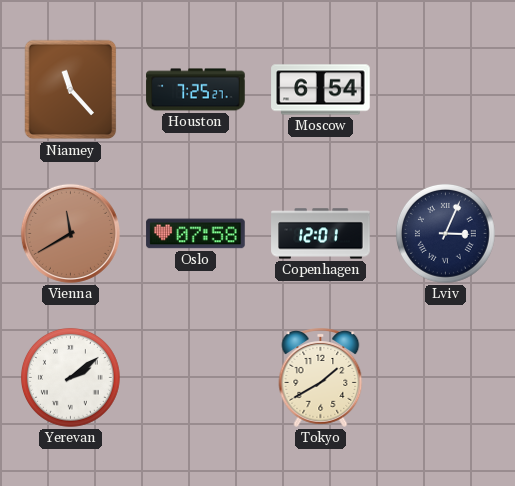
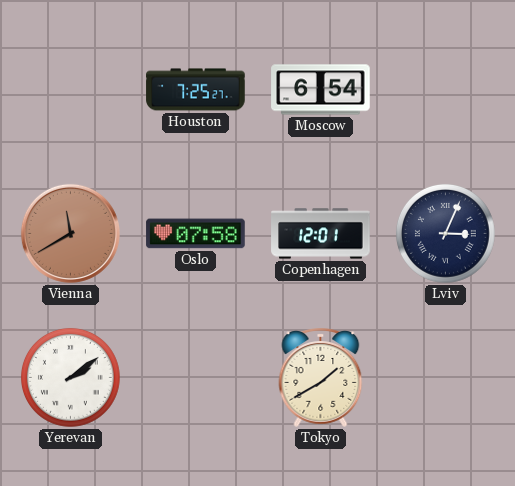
Niamey: 11:23 -> none
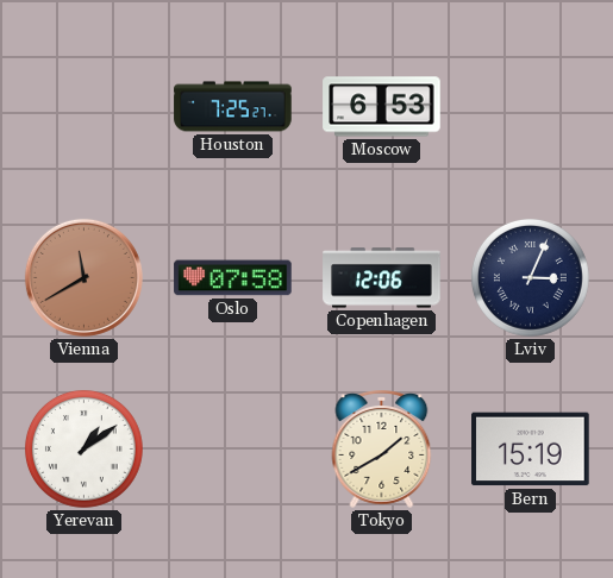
Moscow: 6:54 -> 6:53
Copenhagen: 12:01 -> 12:06
Yerevan: 2:09 -> 1:09
Bern: none -> 15:19
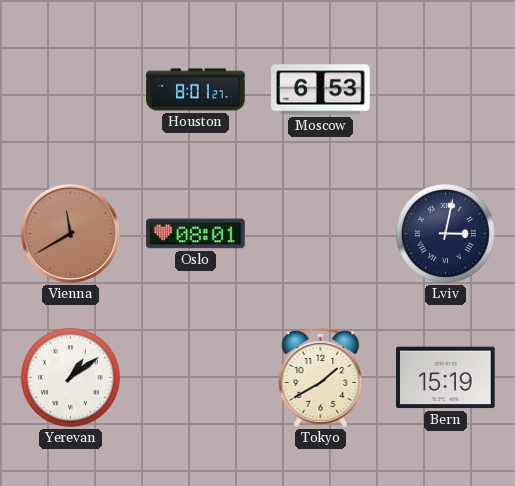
Houston: 7:25 -> 8:01
Oslo: 07:58 -> 08:01
Copenhagen: 12:06 -> none
Lviv: 3:04 -> 3:02
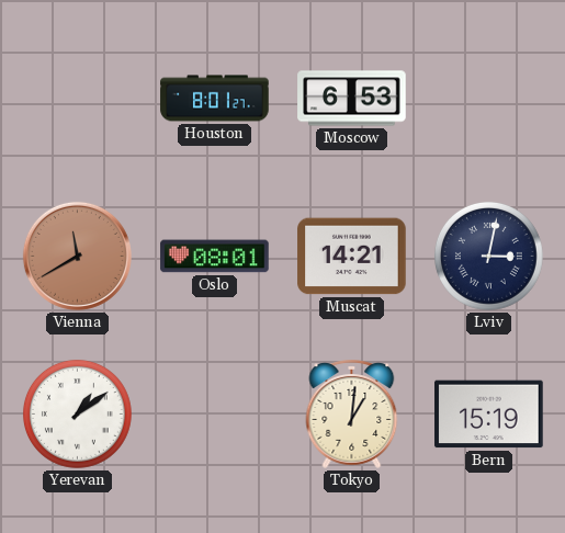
Muscat: none -> 14:21
Tokyo: 1:40 -> 1:01
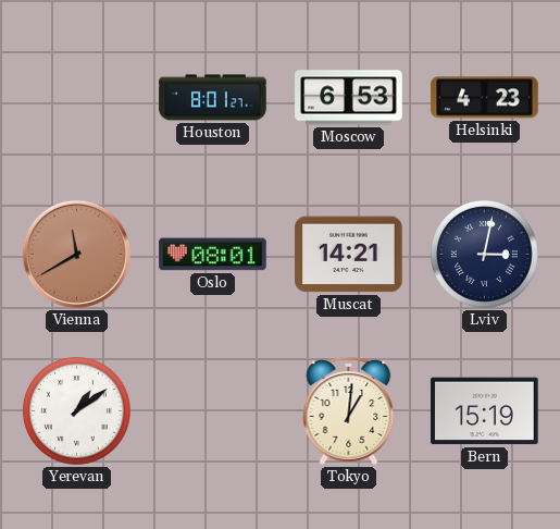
Helsinki: none -> 4:23
